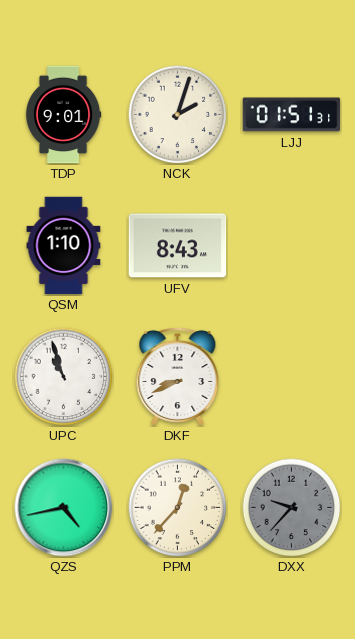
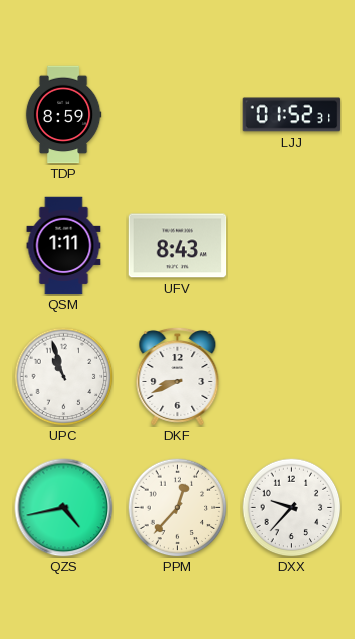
TDP: 9:01 -> 8:59
NCK: 2:03 -> none
LJJ: 01:51 -> 01:52
QSM: 1:10 -> 1:11
DXX dial: grey -> white
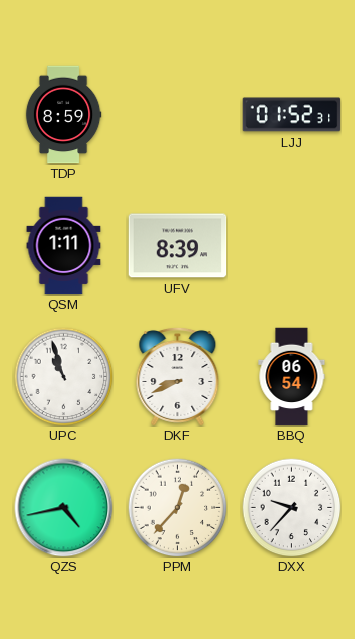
UFV: 8:43 -> 8:39
BBQ: none -> 06:54
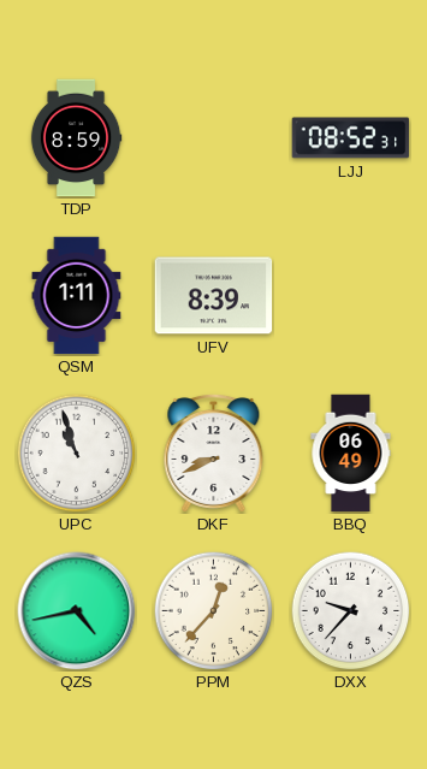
LJJ: 01:52 -> 08:52
BBQ: 06:54 -> 06:49
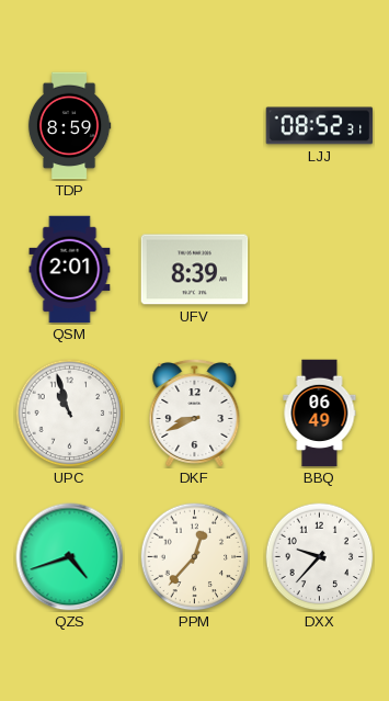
QSM: 1:11 -> 2:01
QZS: 4:43 -> 4:42
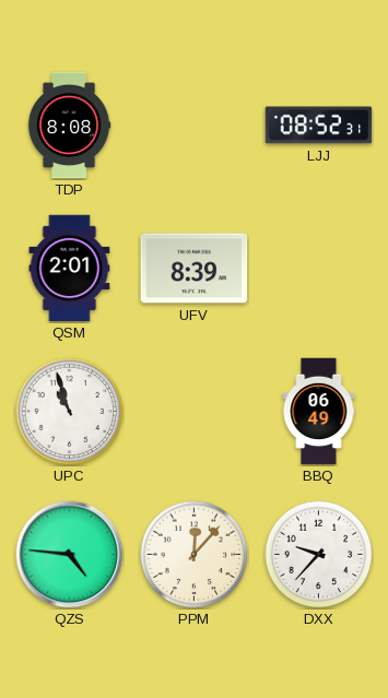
TDP: 8:59 -> 8:08
DKF: 8:41 -> none
QZS: 4:42 -> 4:46
PPM: 12:37 -> 12:07
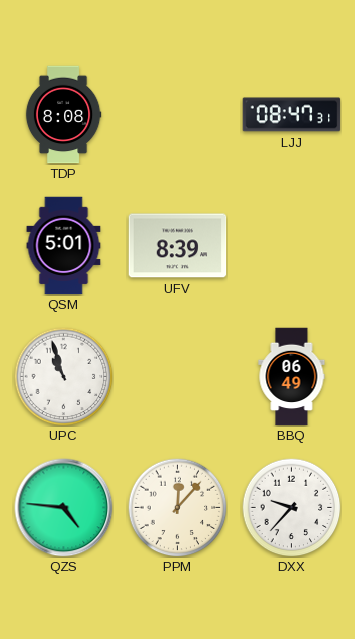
LJJ: 08:52 -> 08:47
QSM: 2:01 -> 5:01
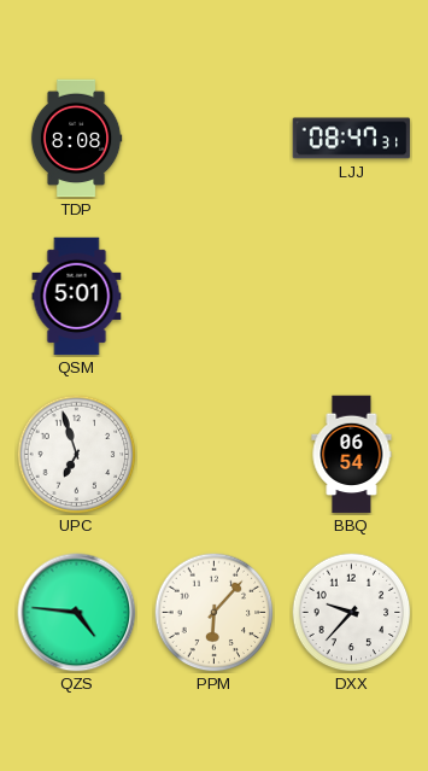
UFV: 8:39 -> none
UPC: 10:57 -> 6:57
BBQ: 06:49 -> 06:54
PPM: 12:07 -> 6:07
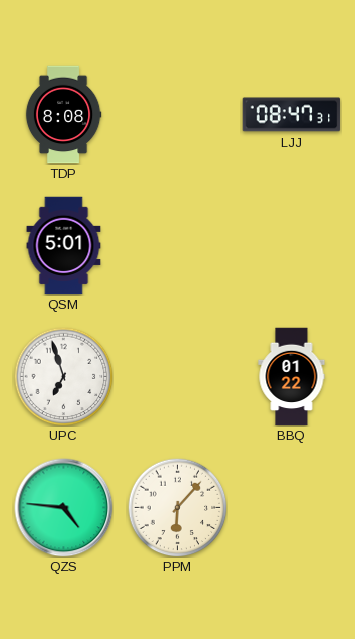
BBQ: 06:54 -> 01:22
DXX: 9:37 -> none
